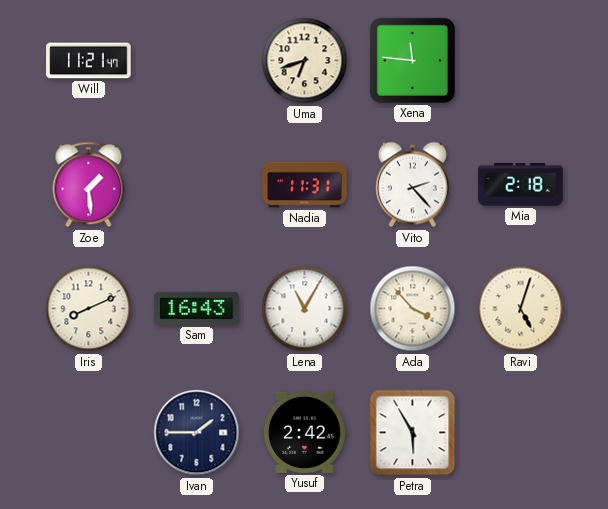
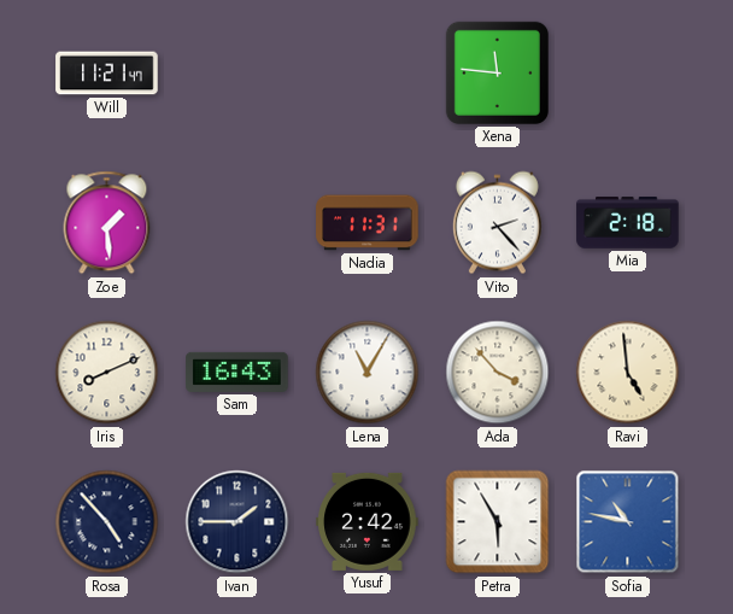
Uma: 6:42 -> none
Ravi: 5:03 -> 4:59
Rosa: none -> 4:53
Sofia: none -> 10:47
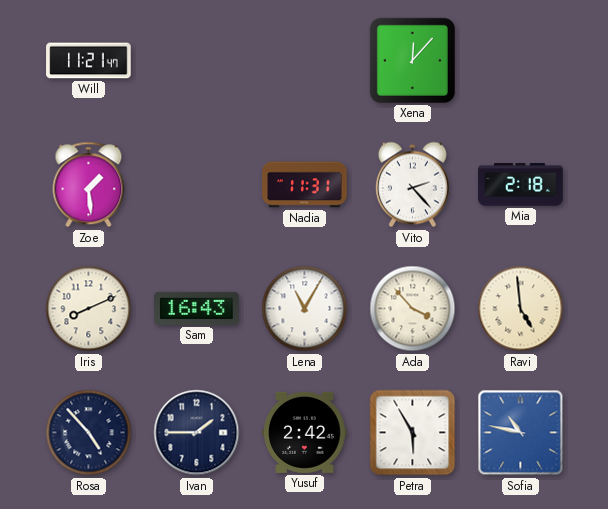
Xena: 11:46 -> 12:07
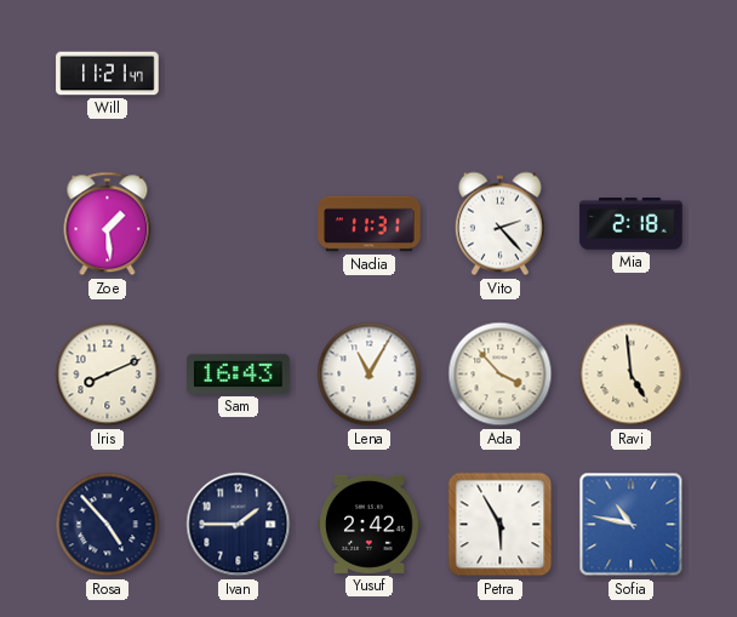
Xena: 12:07 -> none
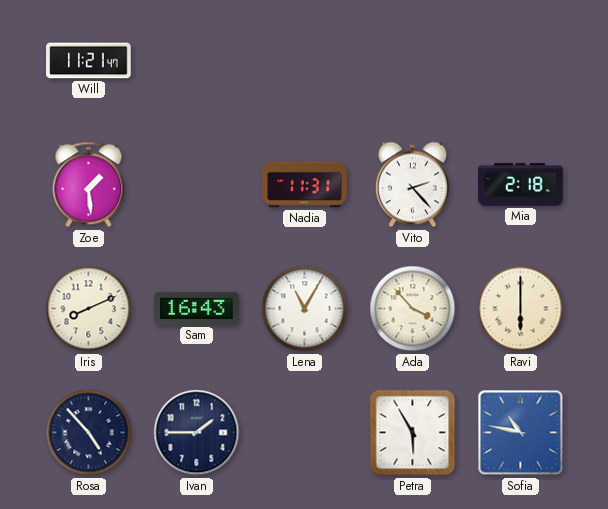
Ravi: 4:59 -> 6:00
Yusuf: 2:42 -> none
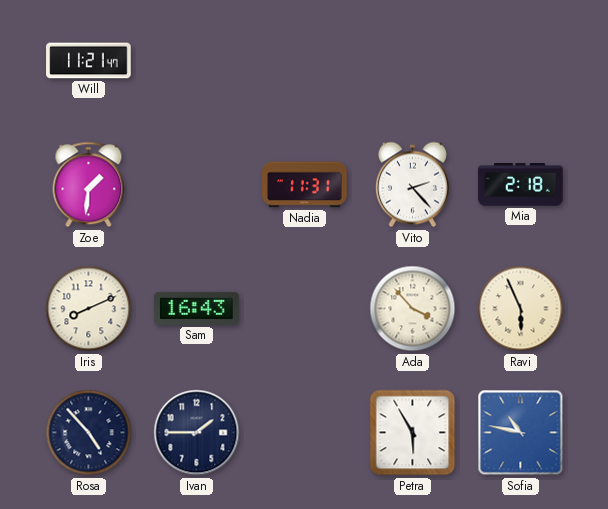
Zoe: 1:29 -> 1:31
Lena: 11:05 -> none
Ravi: 6:00 -> 5:56
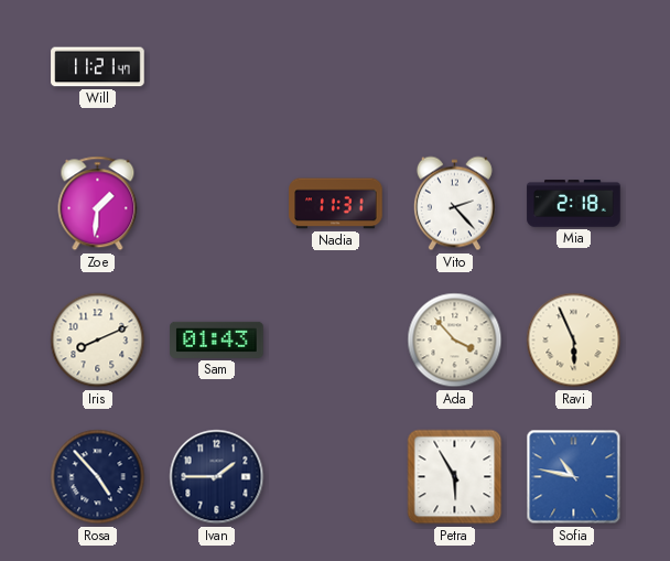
Sam: 16:43 -> 01:43
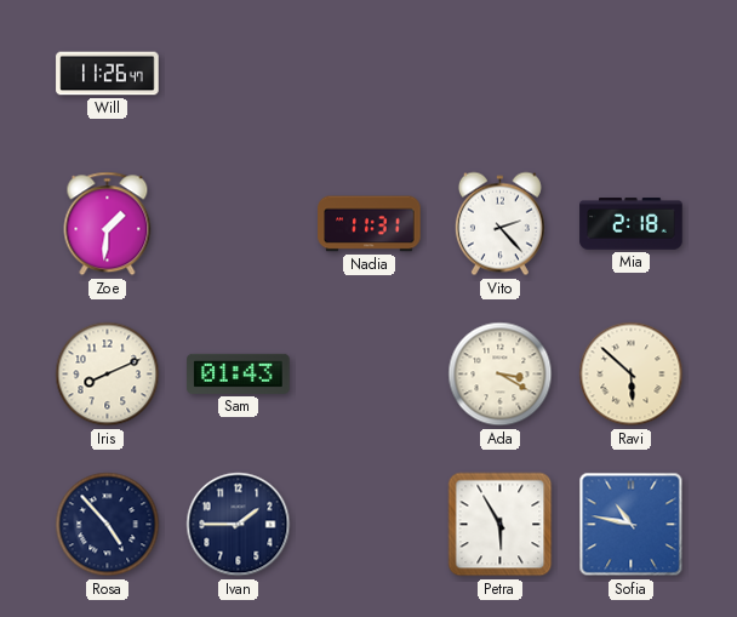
Will: 11:21 -> 11:26
Ada: 3:53 -> 3:20
Ravi: 5:56 -> 5:52
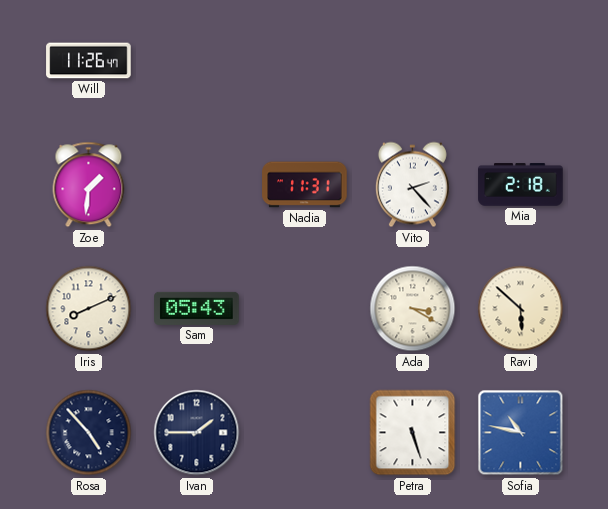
Sam: 01:43 -> 05:43
Petra: 5:55 -> 5:27
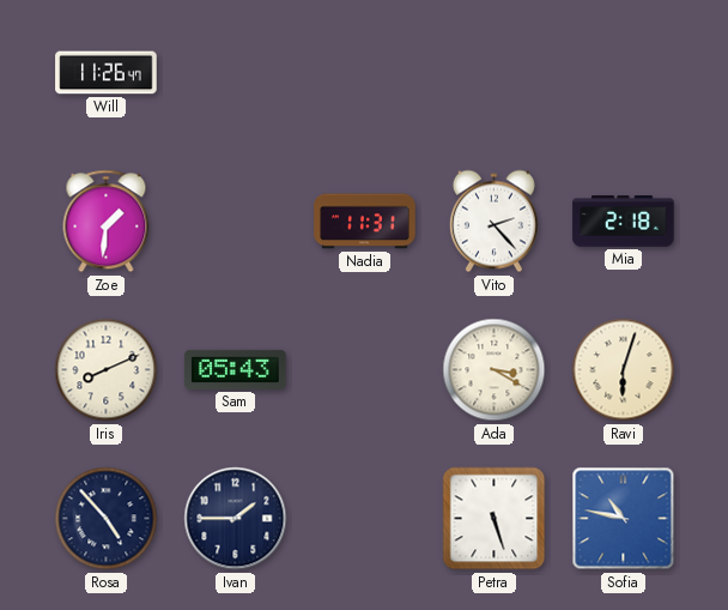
Ravi: 5:52 -> 6:03
